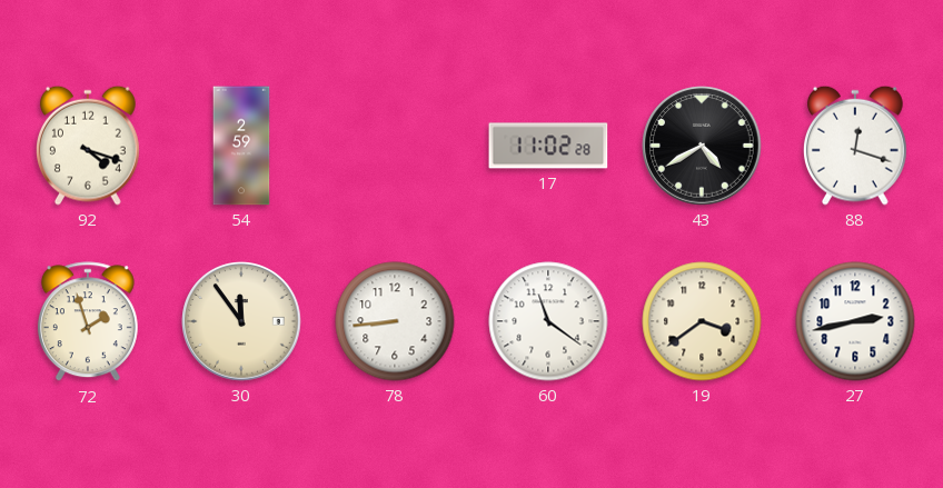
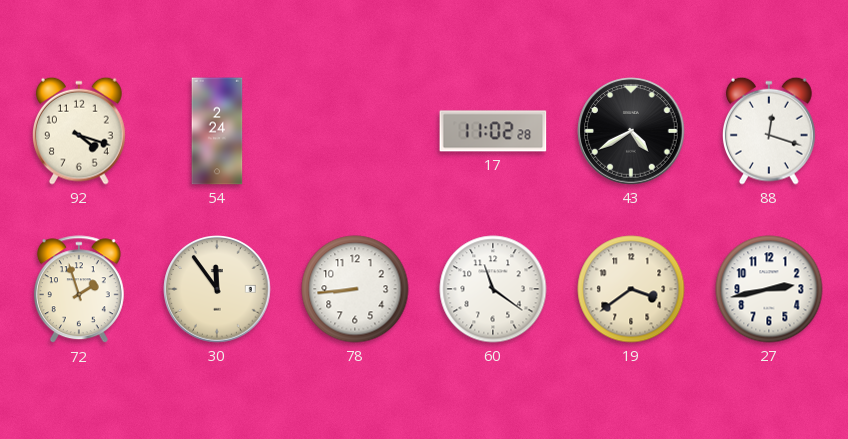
54: 2:59 -> 2:24
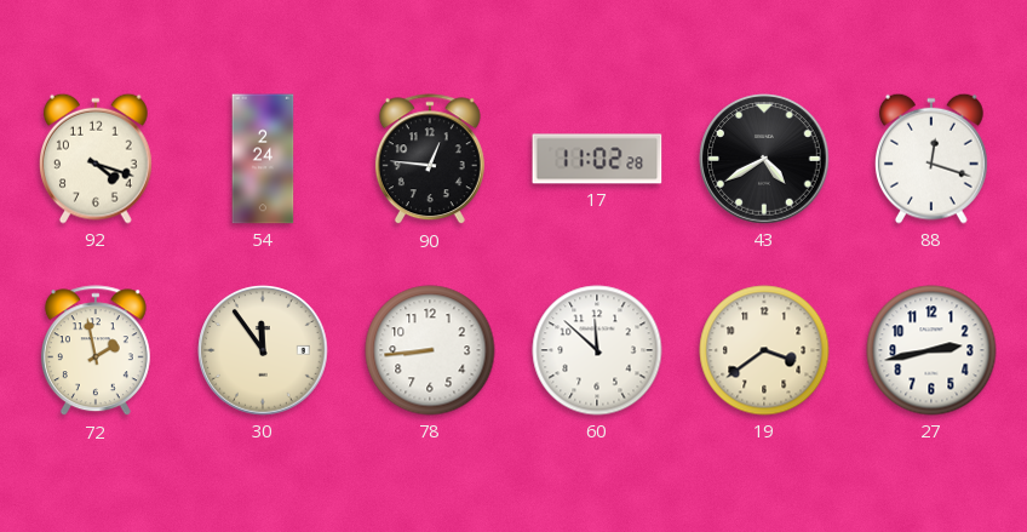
90: none -> 12:46
72: 1:57 -> 1:58
60: 11:21 -> 11:52
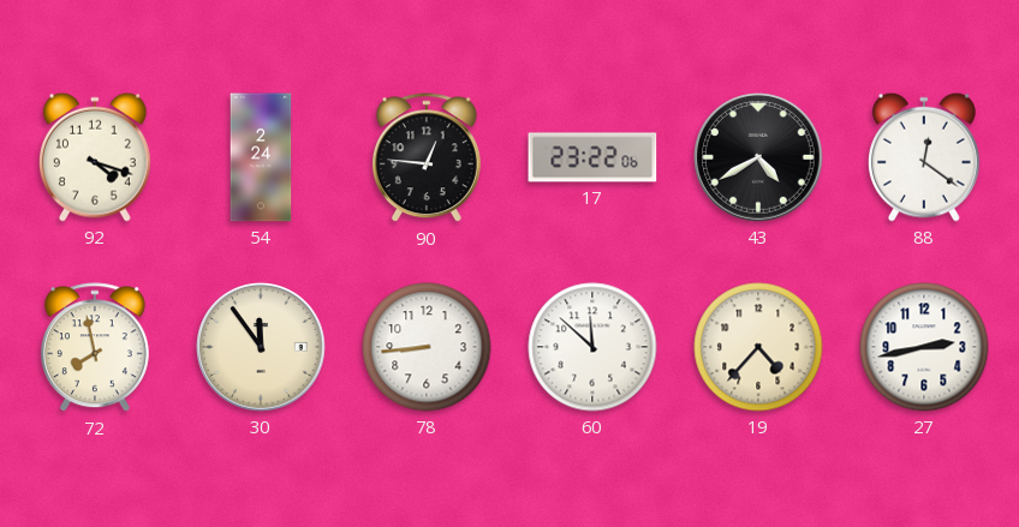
17: 11:02 -> 23:22
88: 12:18 -> 12:21
72: 1:58 -> 7:58
19: 3:39 -> 4:37
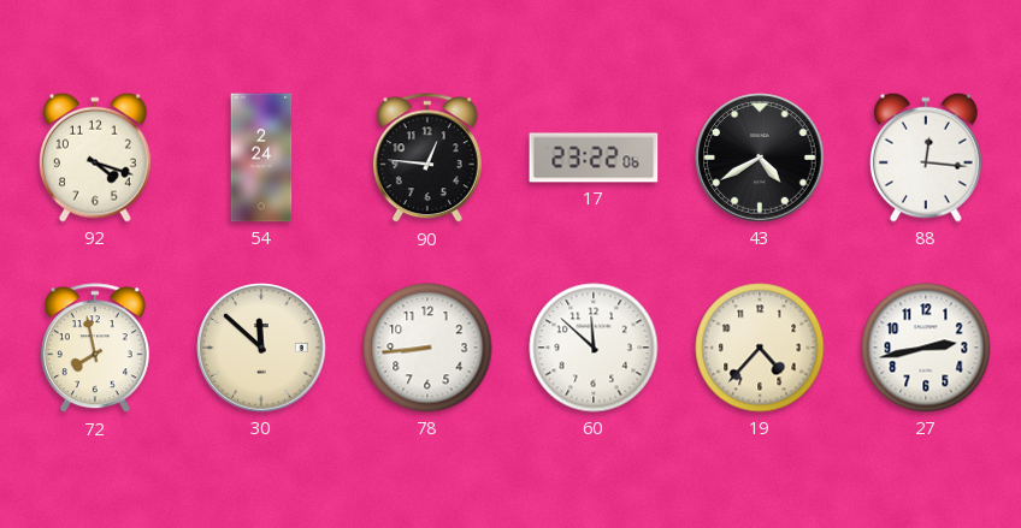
88: 12:21 -> 12:16
30: 11:54 -> 11:52
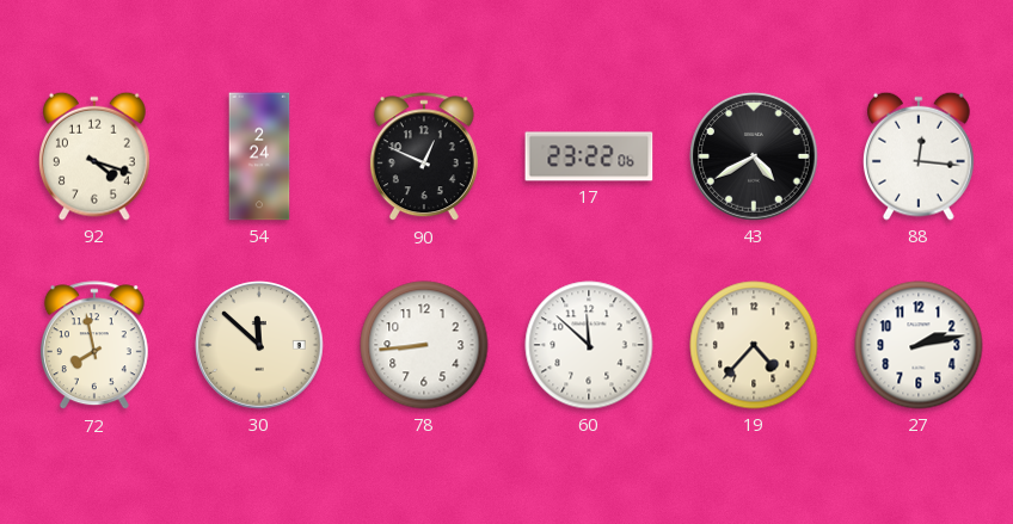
90: 12:46 -> 12:49
27: 2:43 -> 2:13
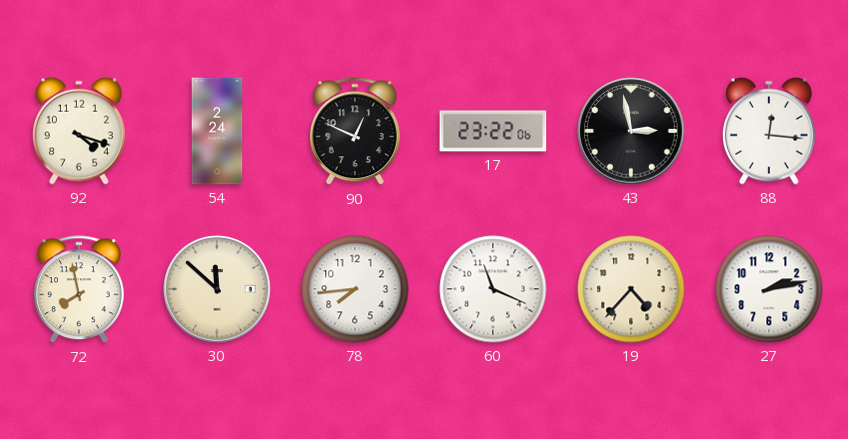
43: 4:40 -> 2:58
78: 8:44 -> 7:44
60: 11:52 -> 11:19
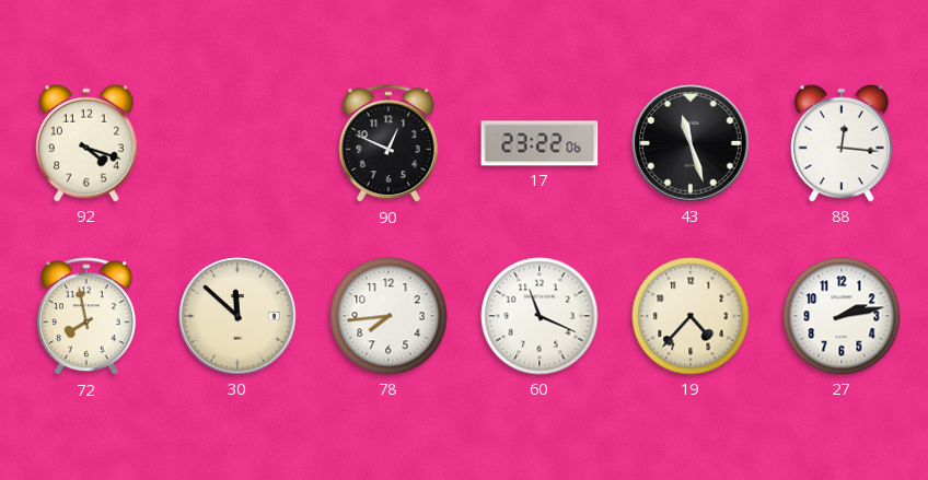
54: 2:24 -> none
43: 2:58 -> 11:27
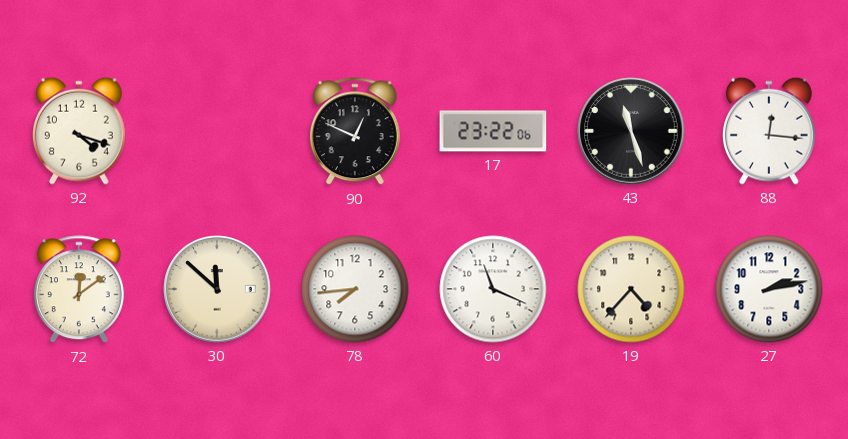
72: 7:58 -> 12:09
